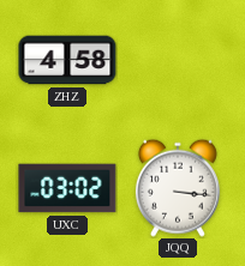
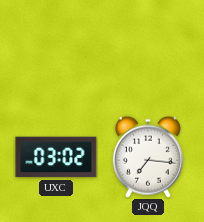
ZHZ: 4:58 -> none
JQQ: 3:16 -> 7:16
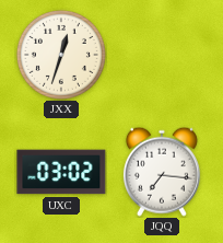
JXX: none -> 12:33
